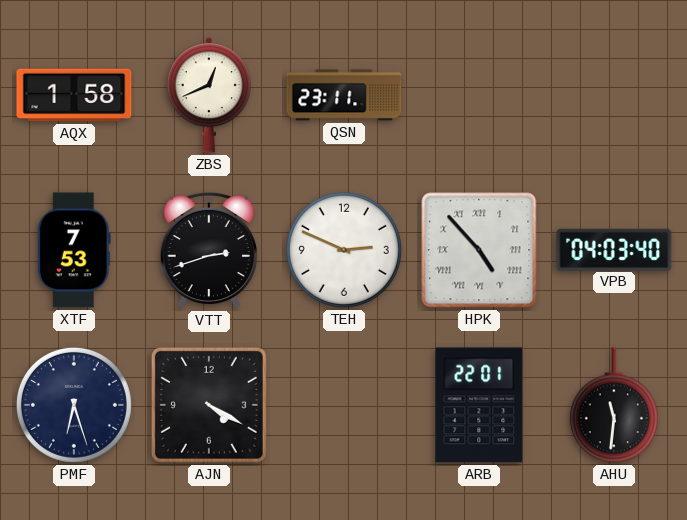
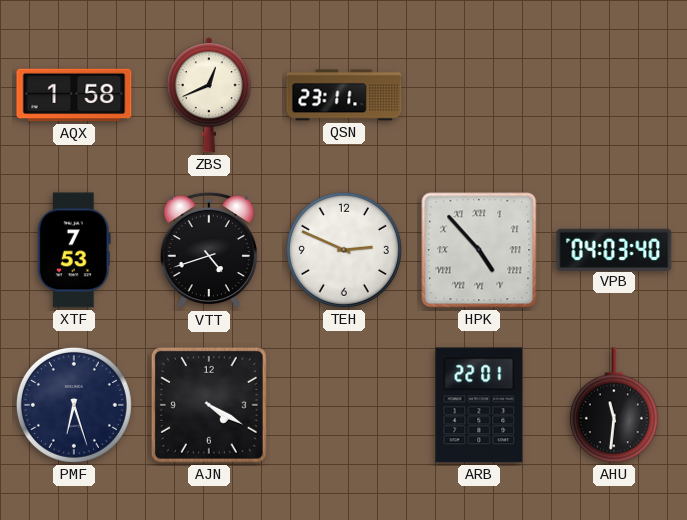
VTT: 2:42 -> 4:42
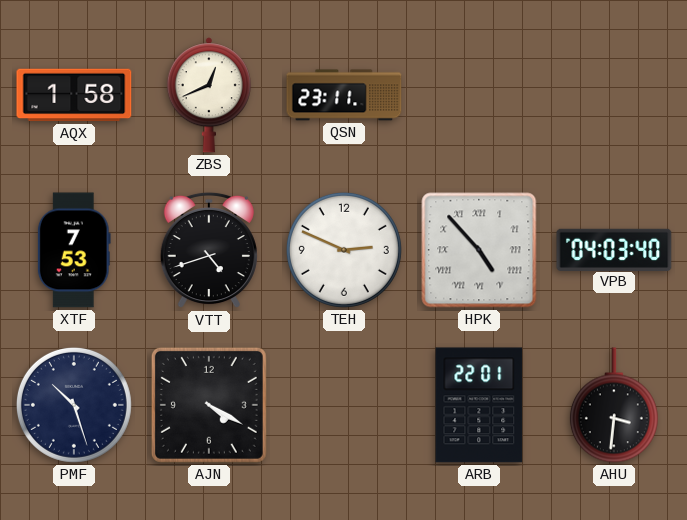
PMF: 6:27 -> 10:27
AHU: 11:31 -> 3:31
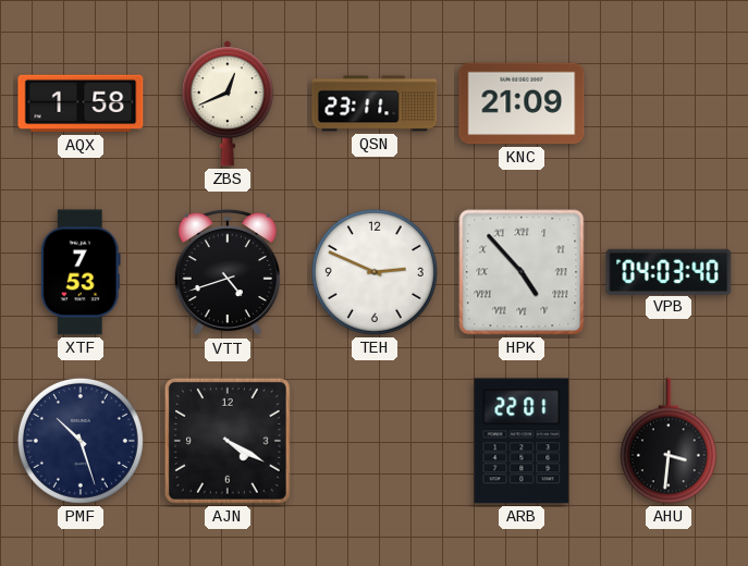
KNC: none -> 21:09
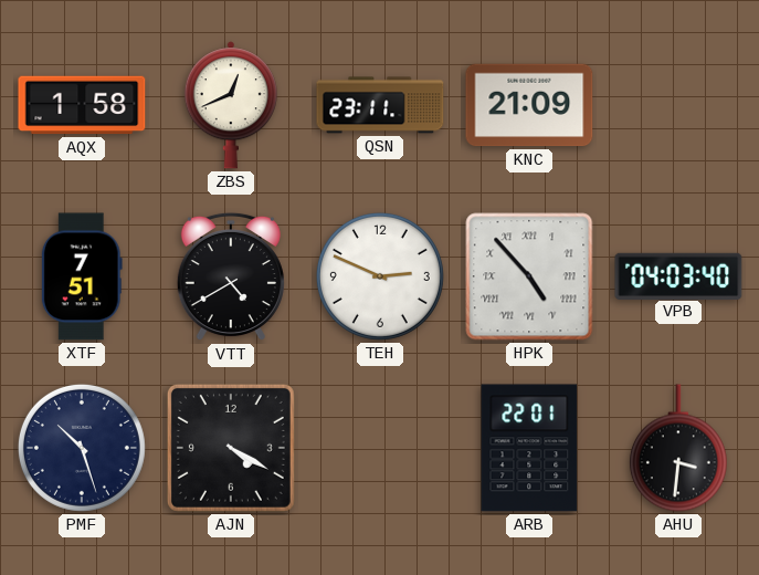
XTF: 7:53 -> 7:51
VTT: 4:42 -> 4:40
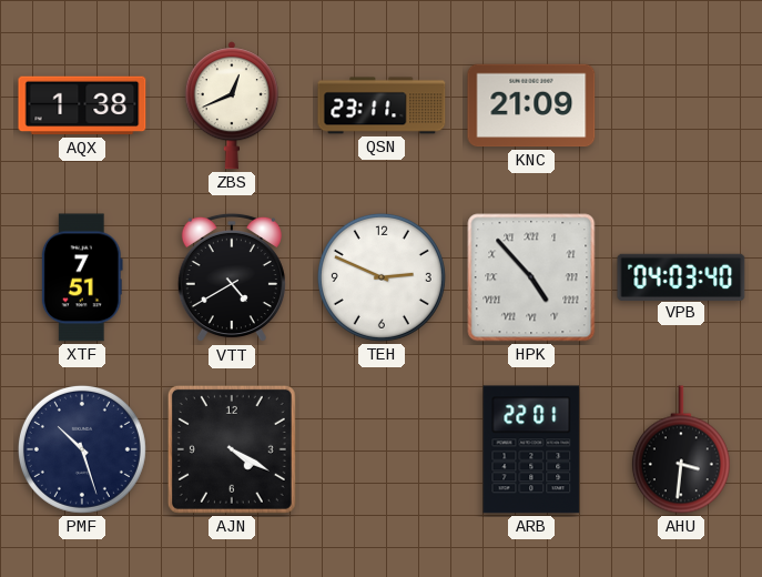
AQX: 1:58 -> 1:38
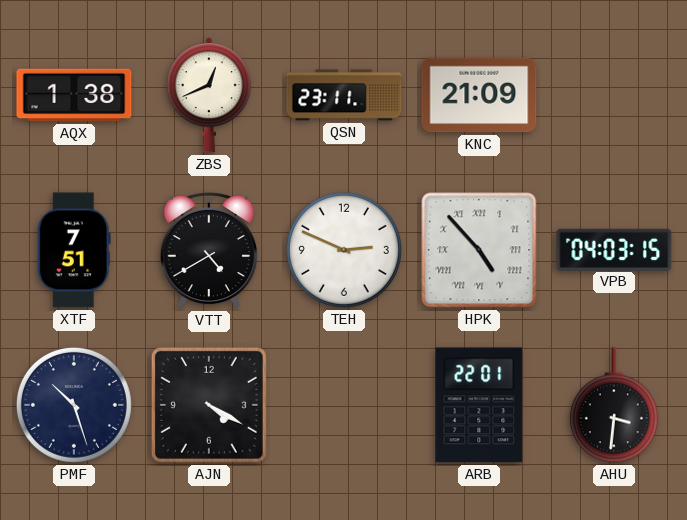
VPB: 04:03:40 -> 04:03:15
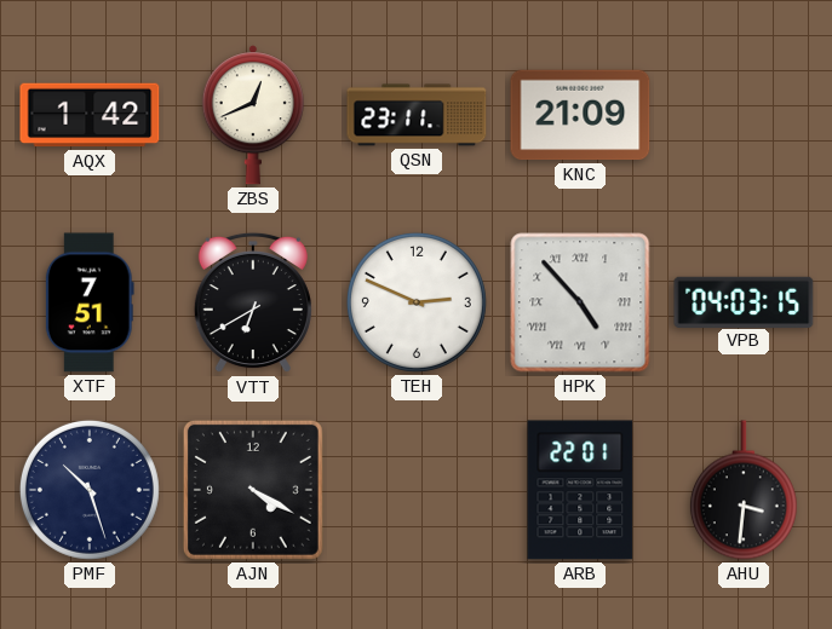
AQX: 1:38 -> 1:42
VTT: 4:40 -> 6:40
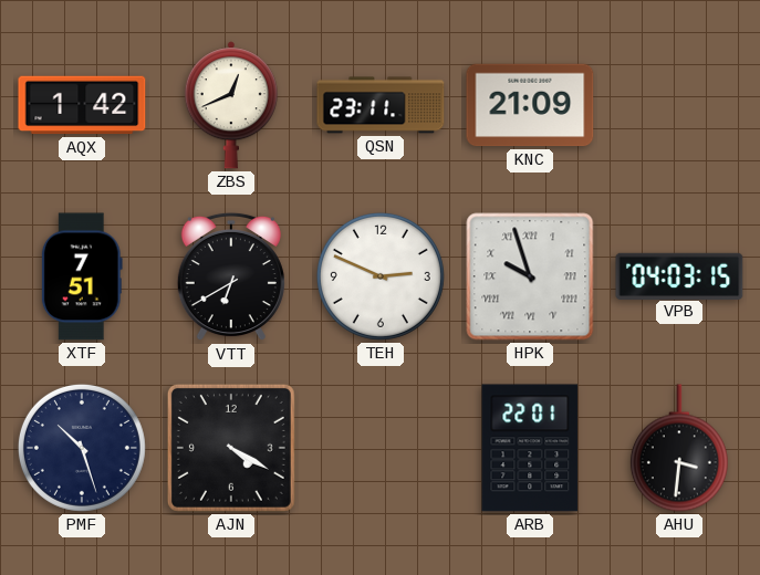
HPK: 4:53 -> 9:57
